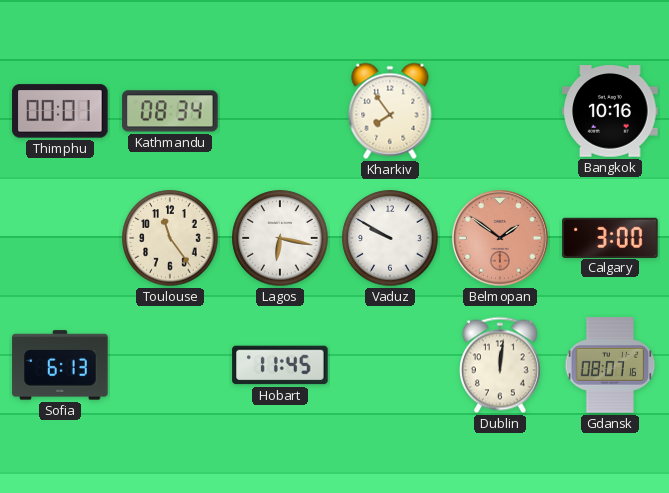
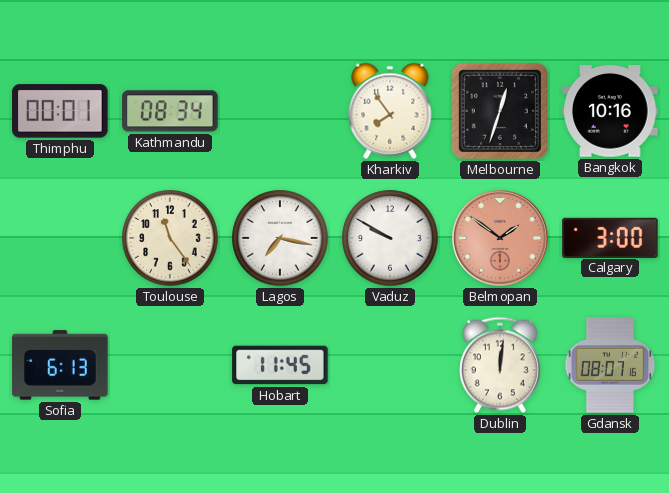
Melbourne: none -> 12:33
Lagos: 6:17 -> 7:17
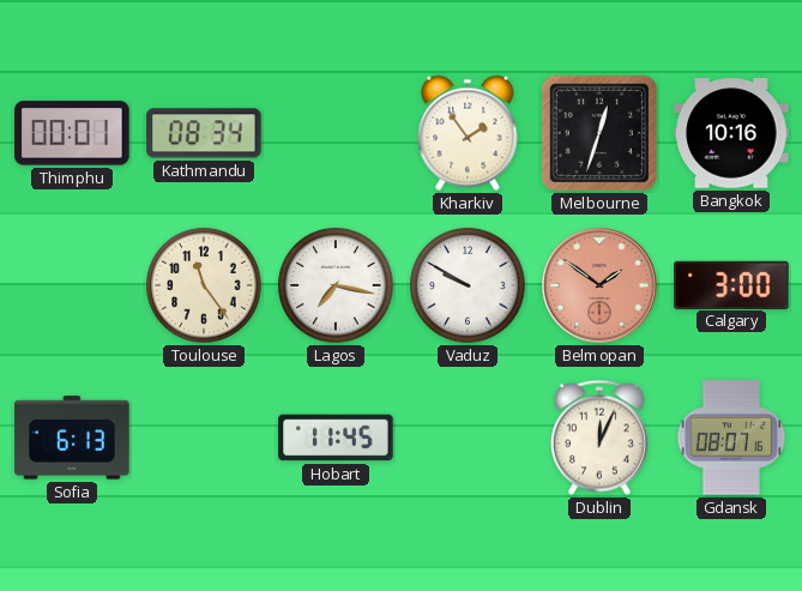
Kharkiv: 7:54 -> 1:54
Dublin: 12:01 -> 12:04
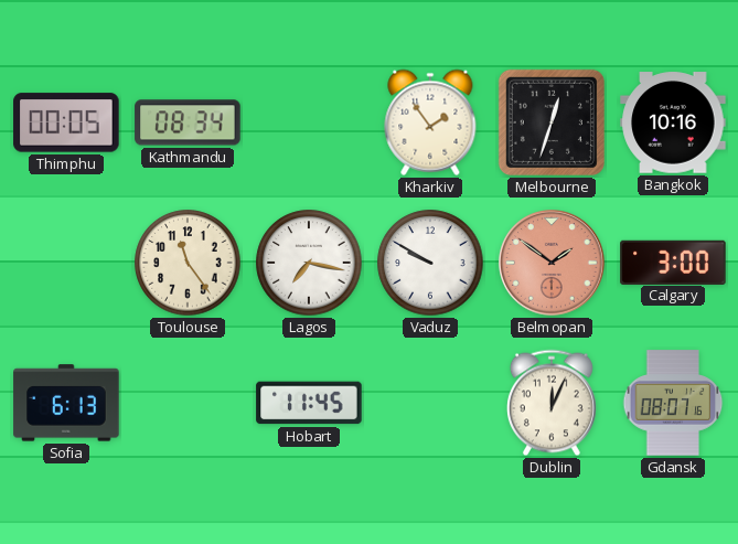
Thimphu: 00:01 -> 00:05
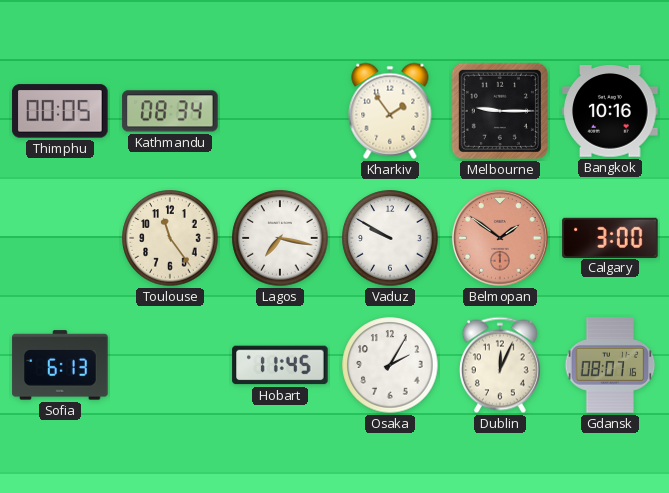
Melbourne: 12:33 -> 9:15
Osaka: none -> 2:05
